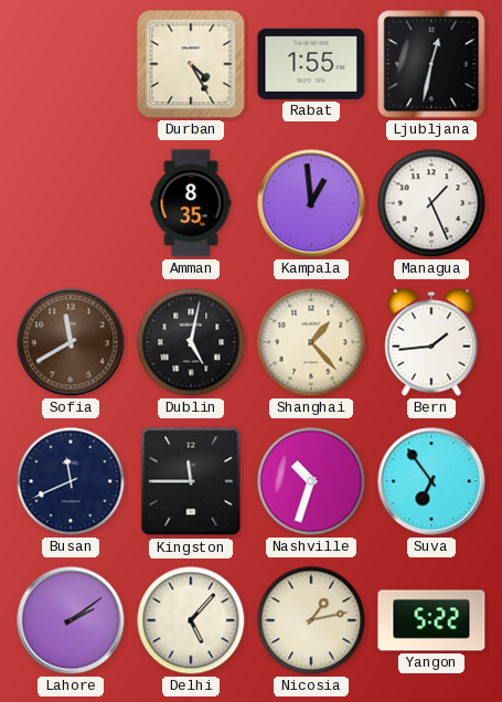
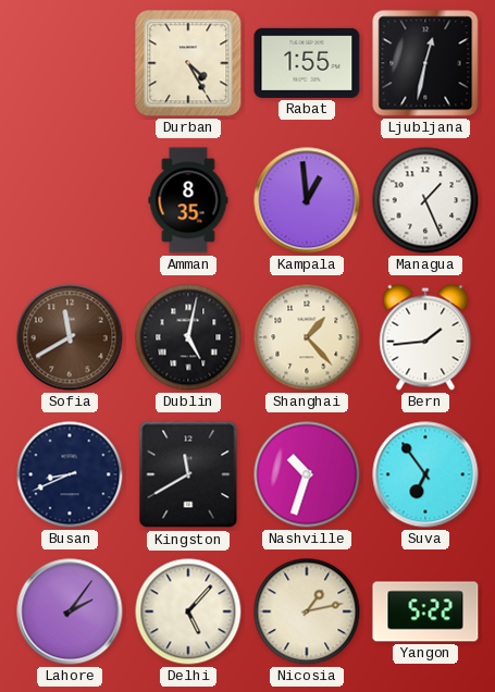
Busan: 11:41 -> 8:41
Kingston: 11:45 -> 11:40
Lahore: 2:09 -> 2:06
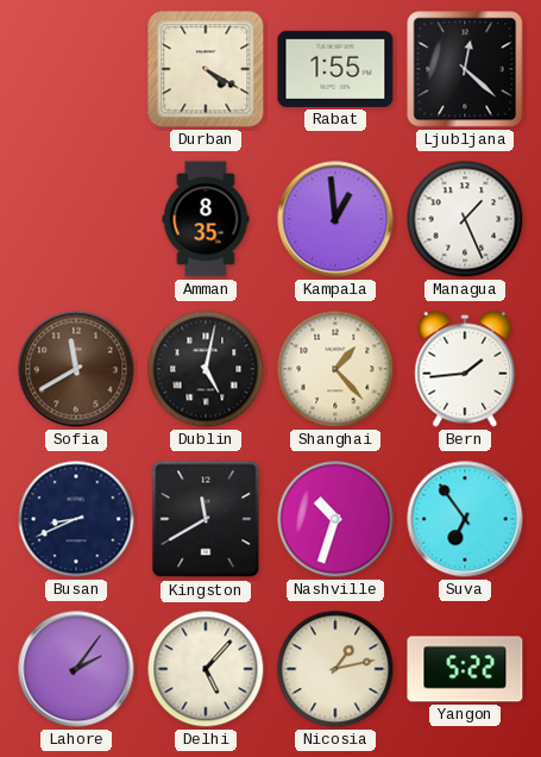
Durban: 4:25 -> 4:20
Ljubljana: 12:32 -> 12:22
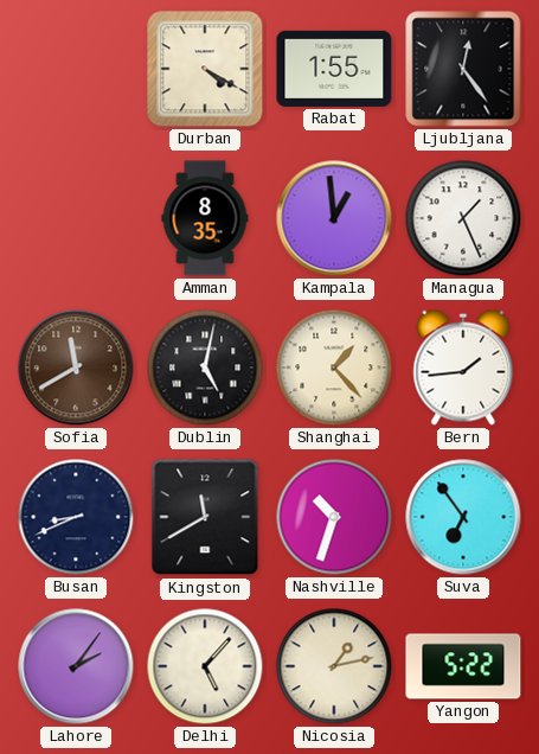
Ljubljana: 12:22 -> 12:24
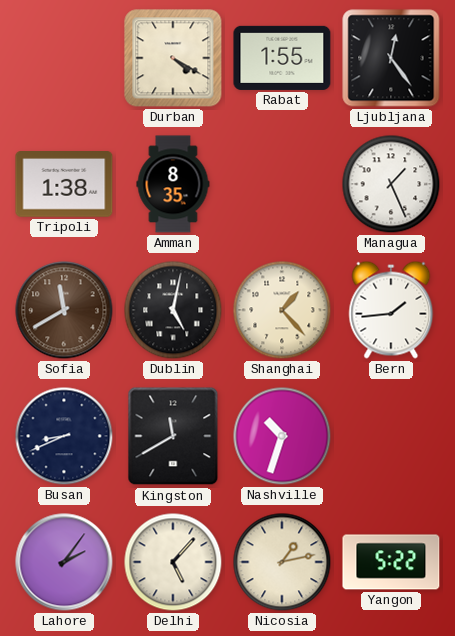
Tripoli: none -> 1:38
Kampala: 12:59 -> none
Suva: 6:54 -> none
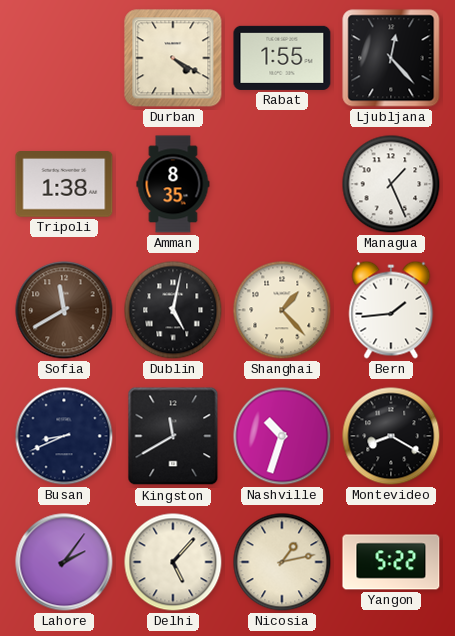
Ljubljana: 12:24 -> 12:23
Montevideo: none -> 8:20
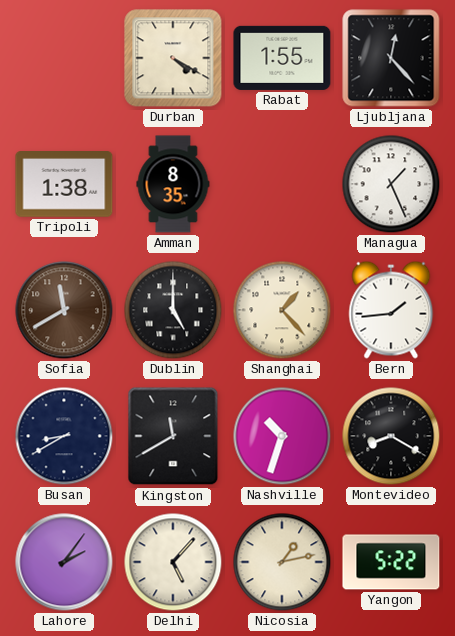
Dublin: 5:02 -> 5:00
Busan: 8:41 -> 8:40
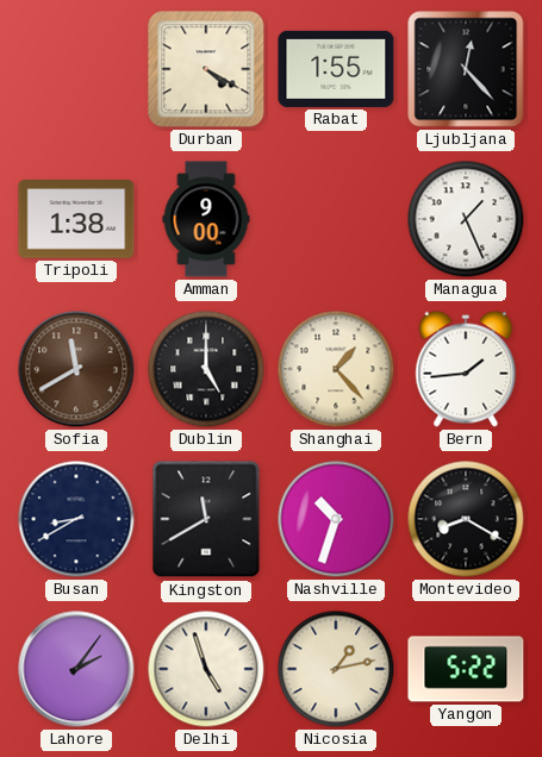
Amman: 8:35 -> 9:00
Delhi: 5:07 -> 4:57
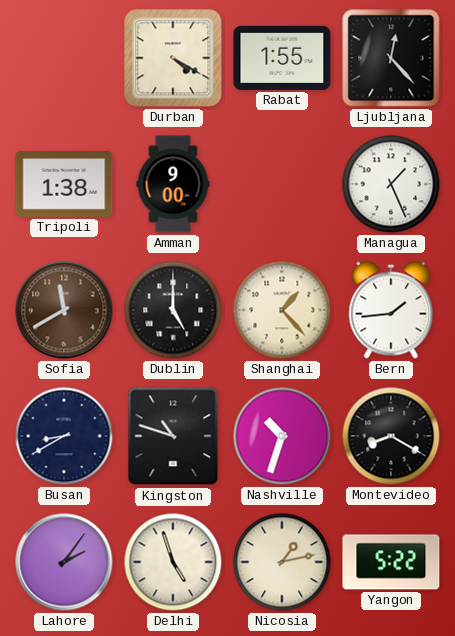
Kingston: 11:40 -> 10:48
